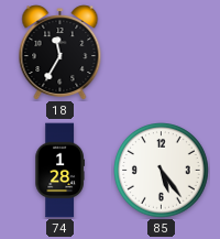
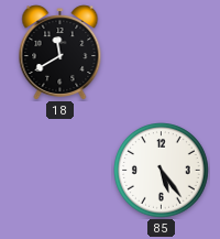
18: 11:35 -> 11:40
74: 1:28 -> none
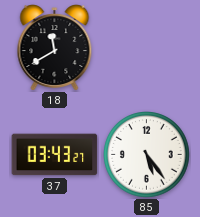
37: none -> 03:43
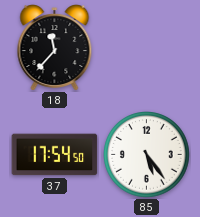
18: 11:40 -> 11:37
37: 03:43 -> 17:54
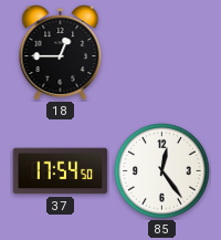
18: 11:37 -> 12:45
85: 5:24 -> 12:24
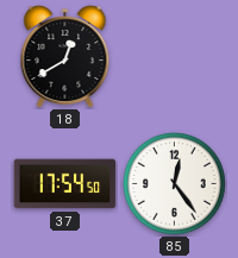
18: 12:45 -> 12:40
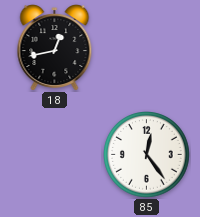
18: 12:40 -> 12:43
37: 17:54 -> none
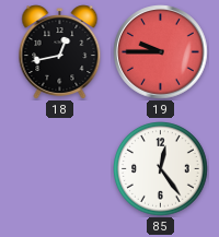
19: none -> 9:45
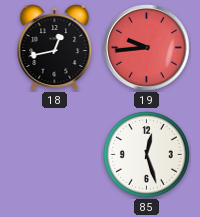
19: 9:45 -> 9:44
85: 12:24 -> 12:27
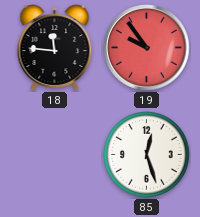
18: 12:43 -> 11:46
19: 9:44 -> 9:54
